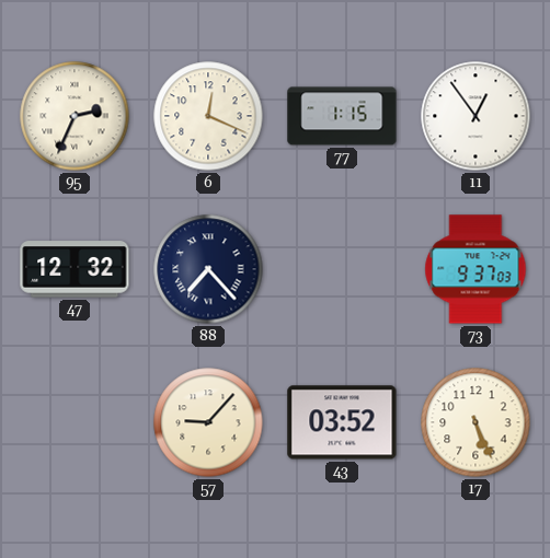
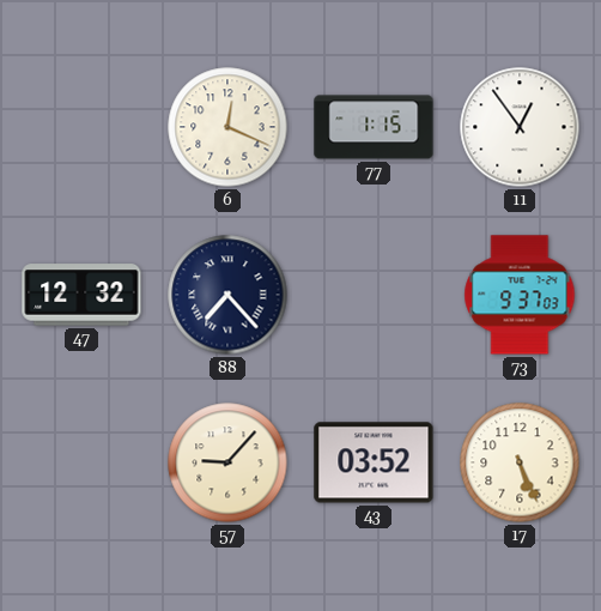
95: 2:34 -> none
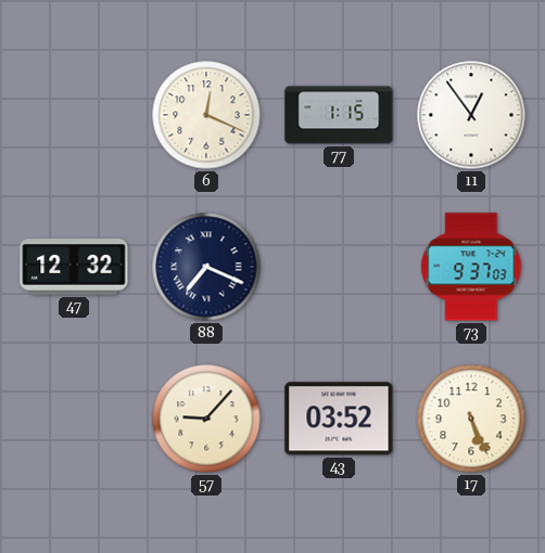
88: 7:23 -> 7:19
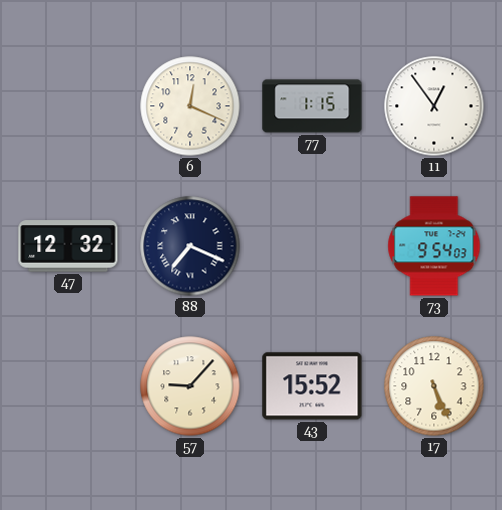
73: 9:37 -> 9:54
43: 03:52 -> 15:52
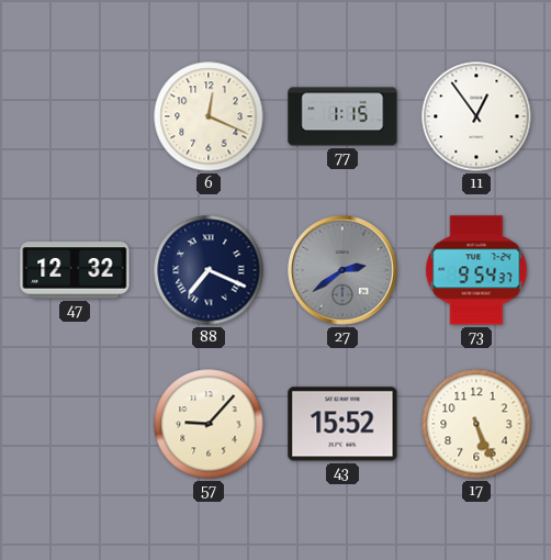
27: none -> 2:39
73: 9:54:03 -> 9:54:37
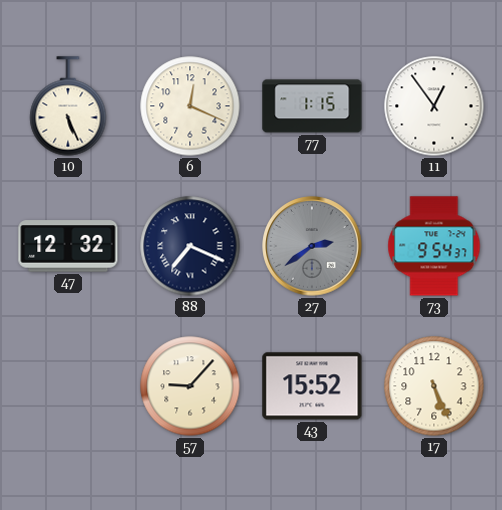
10: none -> 5:26
